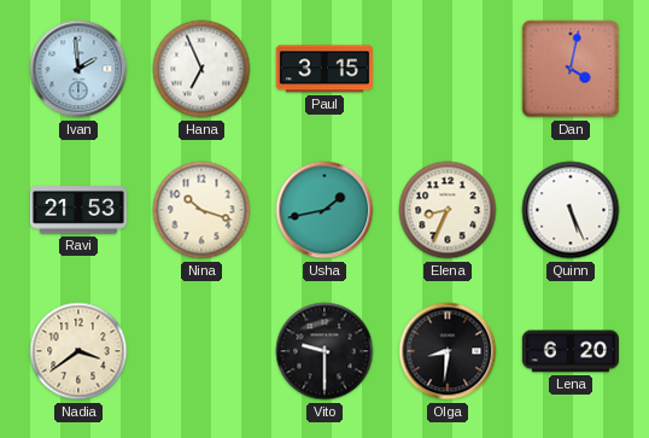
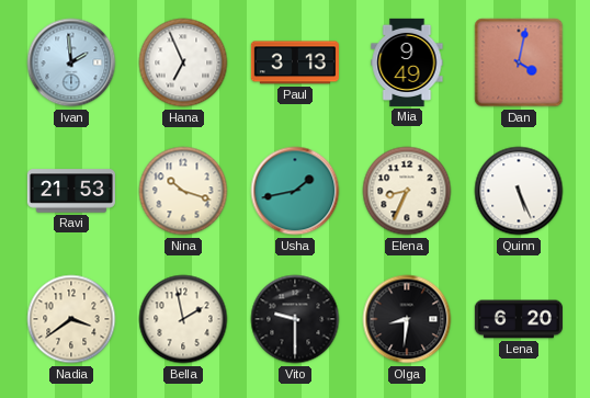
Paul: 3:15 -> 3:13
Mia: none -> 9:49
Bella: none -> 1:58
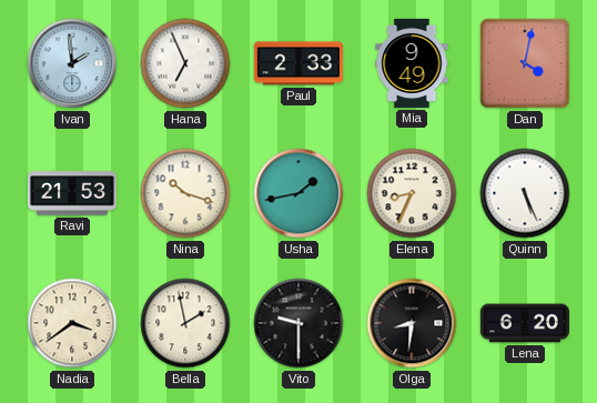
Paul: 3:13 -> 2:33
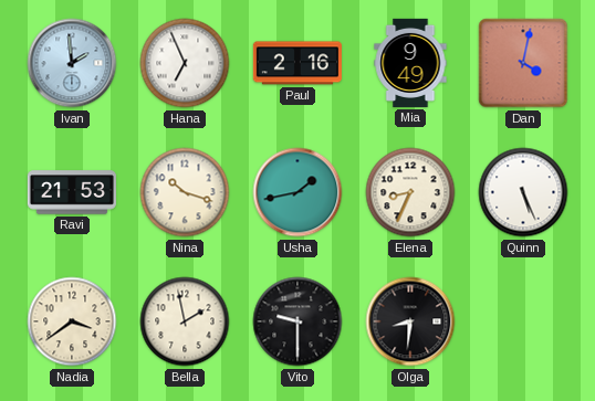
Paul: 2:33 -> 2:16
Lena: 6:20 -> none
